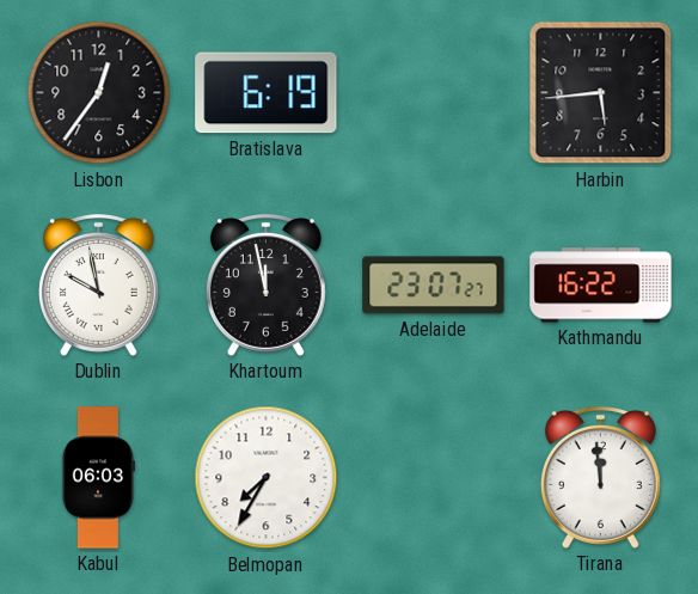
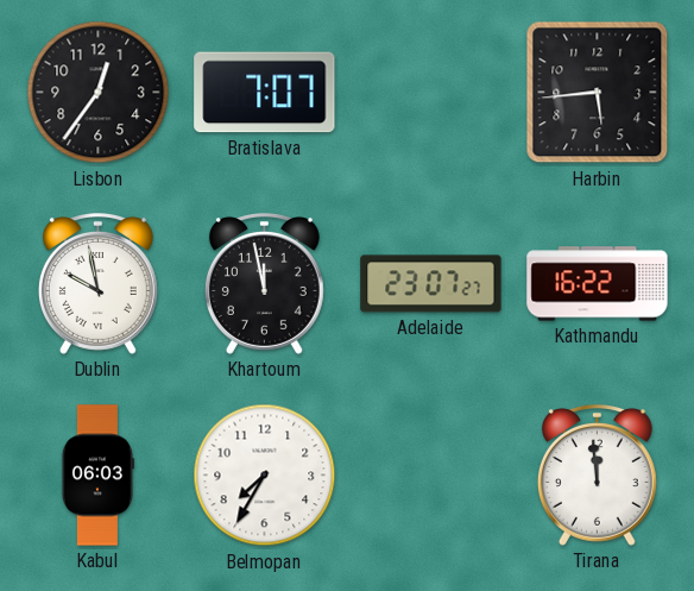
Bratislava: 6:19 -> 7:07
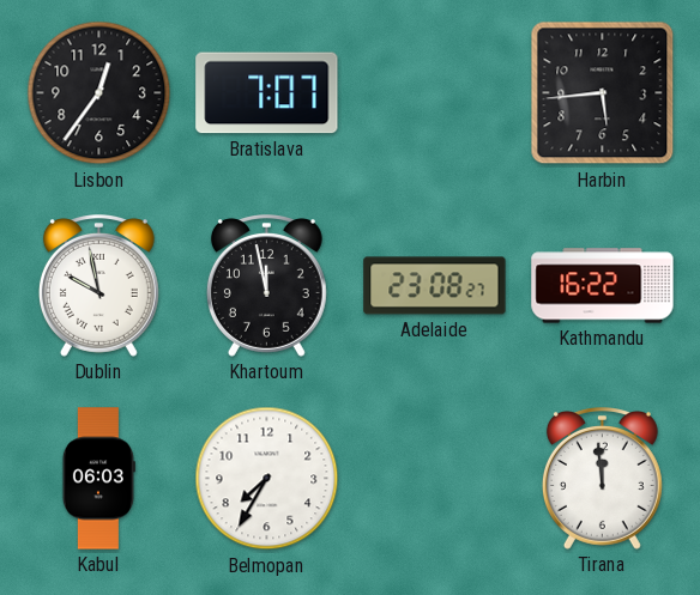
Adelaide: 23:07 -> 23:08
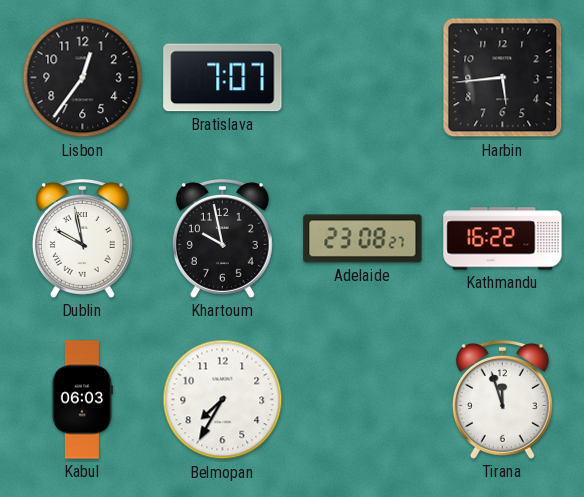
Khartoum: 11:58 -> 9:58
Tirana: 11:59 -> 11:57
